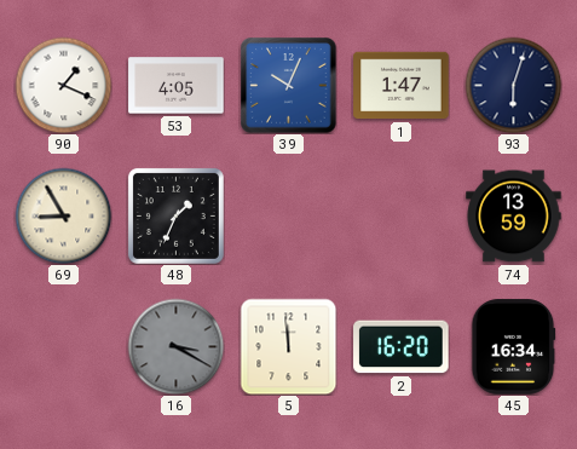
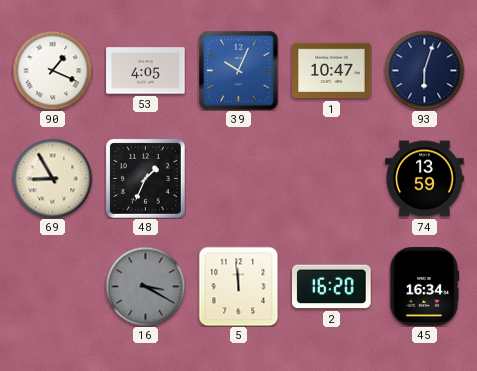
1: 1:47 -> 10:47
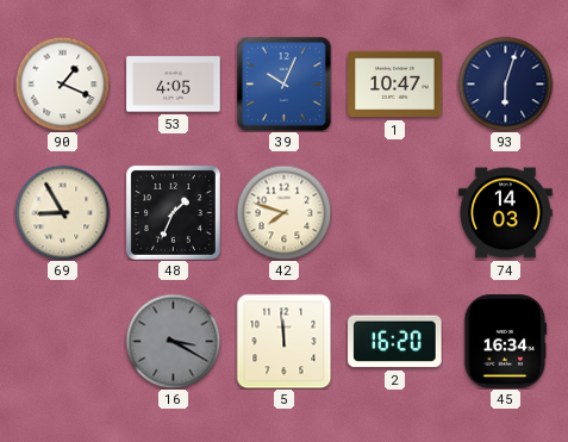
42: none -> 7:48
74: 13:59 -> 14:03
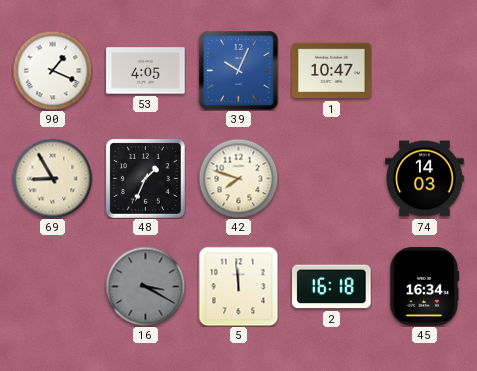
93: 6:03 -> none
2: 16:20 -> 16:18
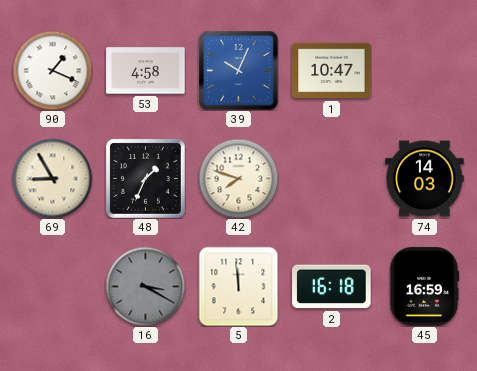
53: 4:05 -> 4:58
45: 16:34 -> 16:59
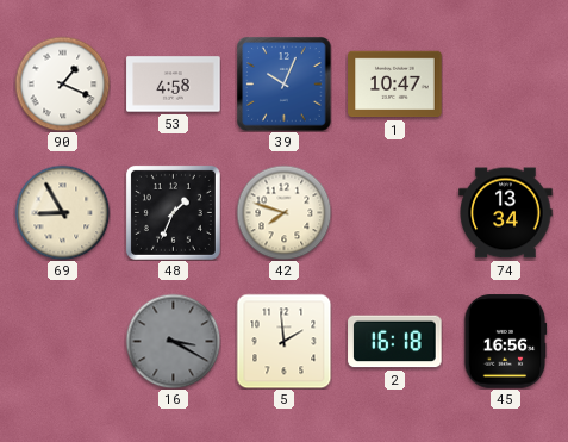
74: 14:03 -> 13:34
5: 11:59 -> 1:59
45: 16:59 -> 16:56
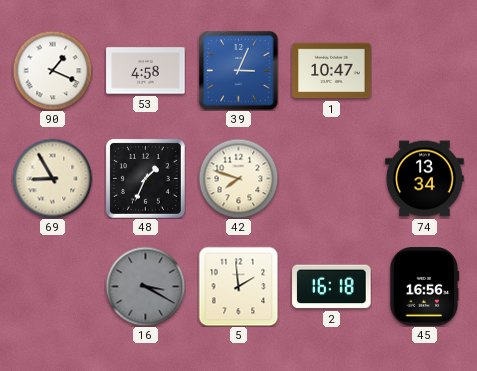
39: 10:04 -> 3:04
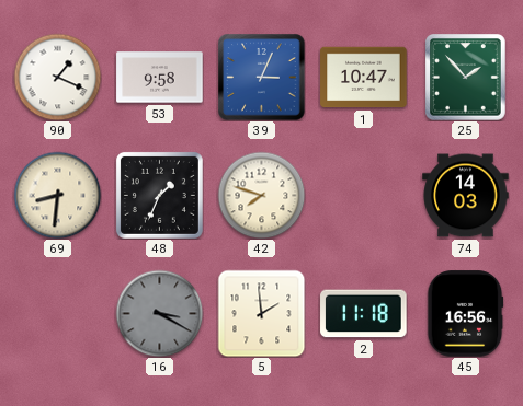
53: 4:58 -> 9:58
25: none -> 1:53
69: 8:55 -> 8:31
74: 13:34 -> 14:03
2: 16:18 -> 11:18
